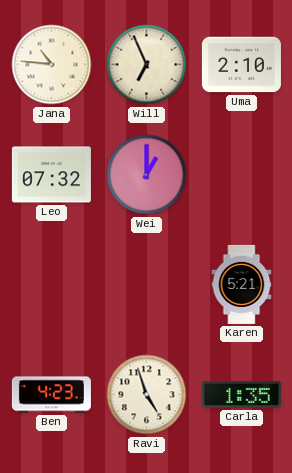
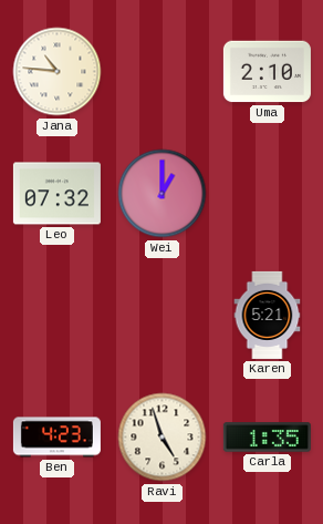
Will: 6:56 -> none
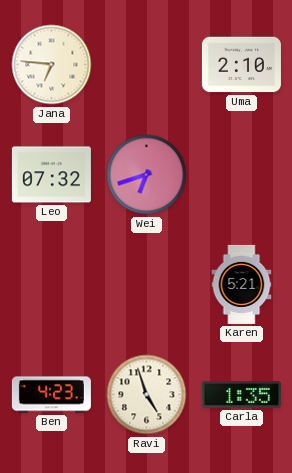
Jana: 10:46 -> 6:46
Wei: 1:00 -> 6:42
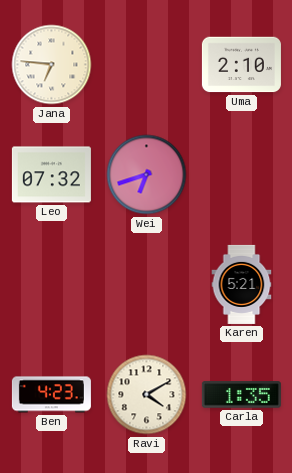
Ravi: 4:57 -> 4:10
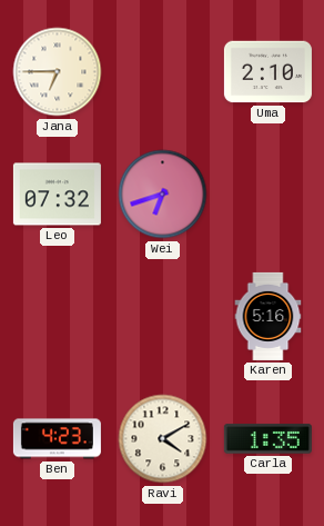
Jana: 6:46 -> 6:45
Karen: 5:21 -> 5:16
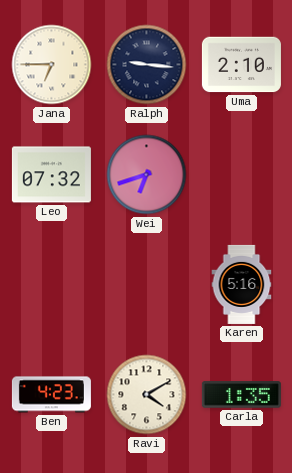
Ralph: none -> 9:16
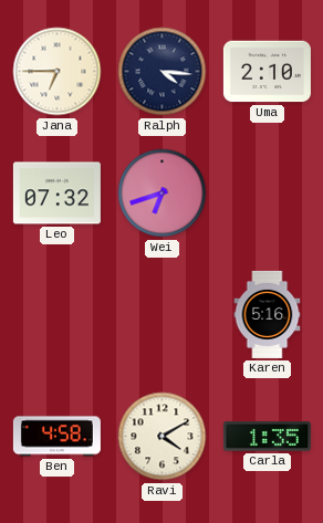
Ralph: 9:16 -> 4:16
Ben: 4:23 -> 4:58
